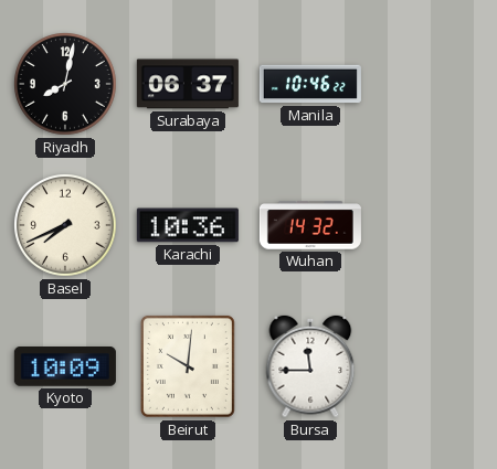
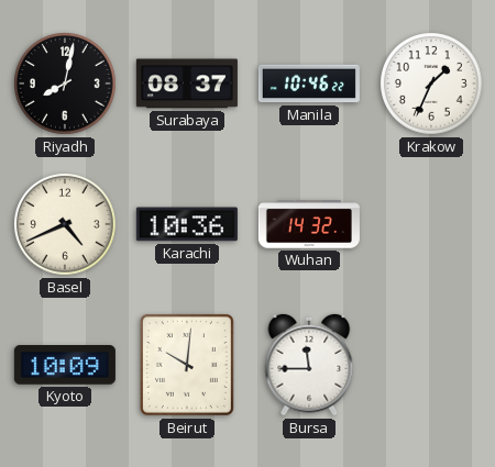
Surabaya: 06:37 -> 08:37
Krakow: none -> 1:34
Basel: 7:41 -> 4:41
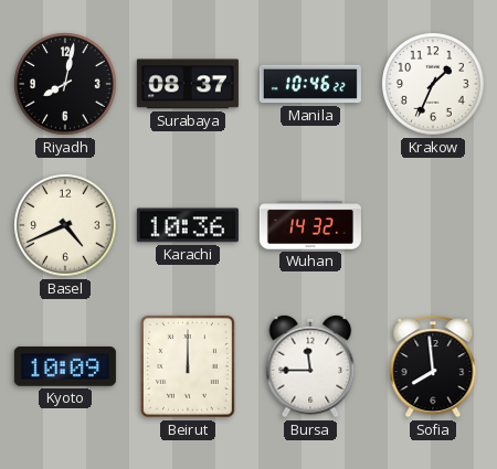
Beirut: 10:01 -> 12:00
Sofia: none -> 7:59
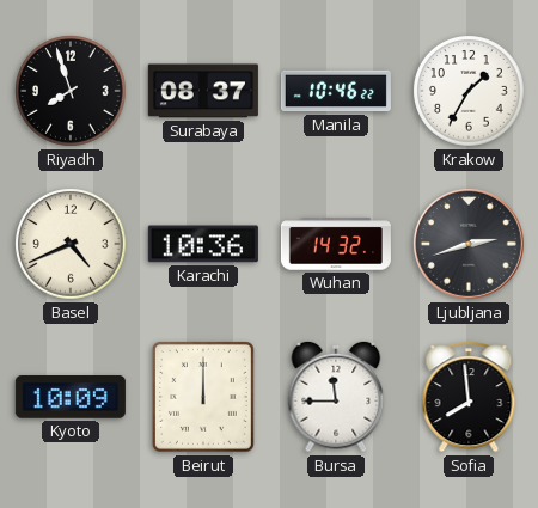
Riyadh: 8:02 -> 7:57
Krakow: 1:34 -> 1:35
Ljubljana: none -> 2:42
